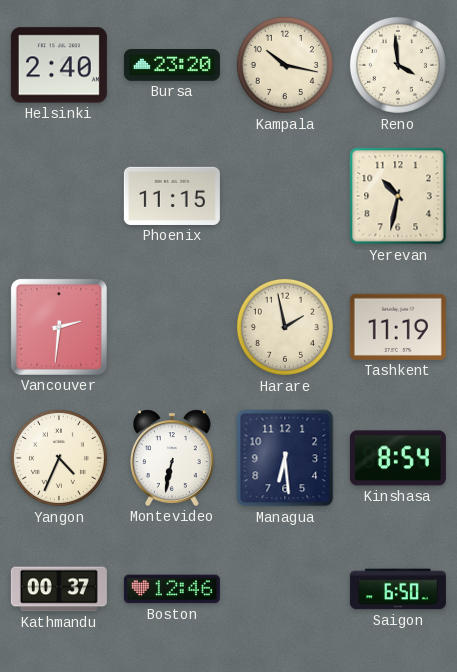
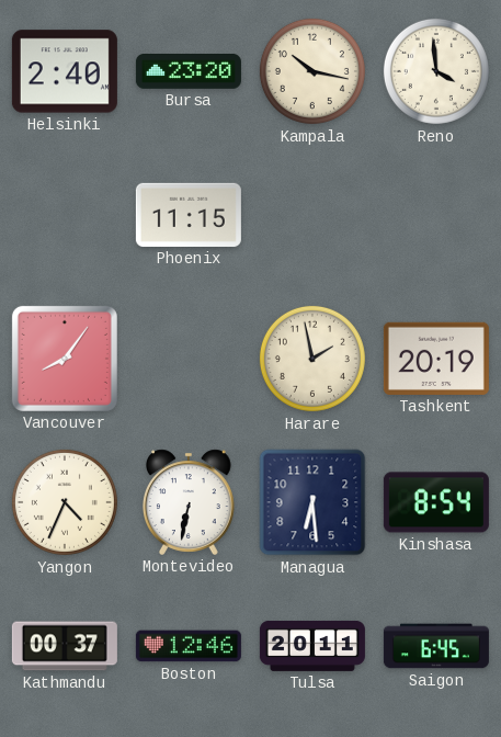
Yerevan: 10:32 -> none
Vancouver: 2:31 -> 8:06
Tashkent: 11:19 -> 20:19
Tulsa: none -> 20:11
Saigon: 6:50 -> 6:45
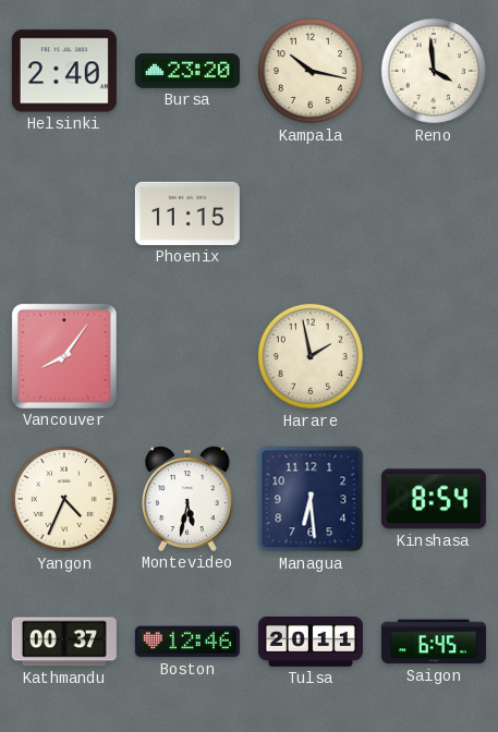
Tashkent: 20:19 -> none
Montevideo: 6:32 -> 5:32
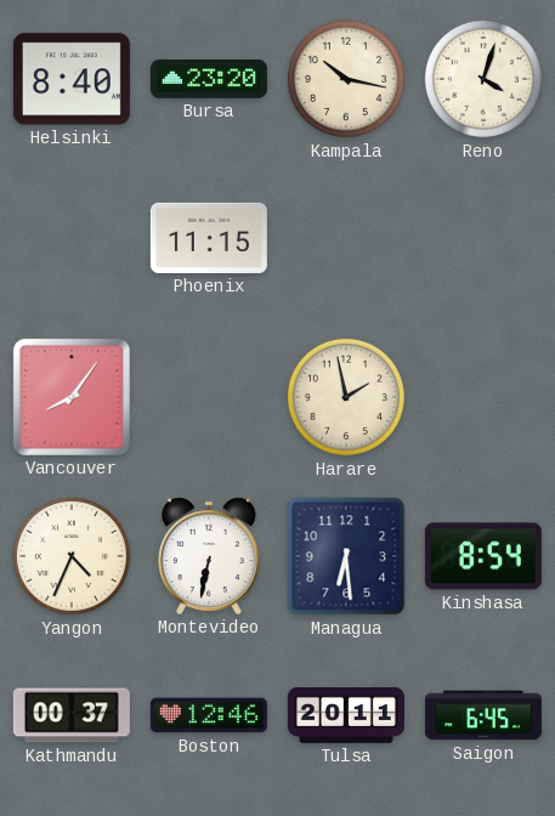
Helsinki: 2:40 -> 8:40
Reno: 3:59 -> 4:03
Montevideo: 5:32 -> 6:32
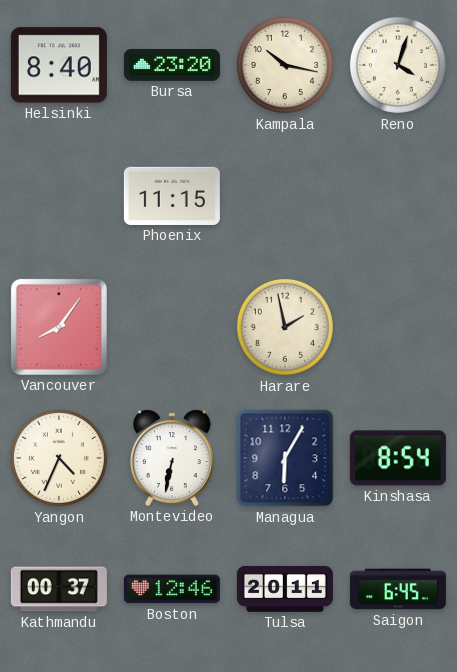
Managua: 6:29 -> 6:05
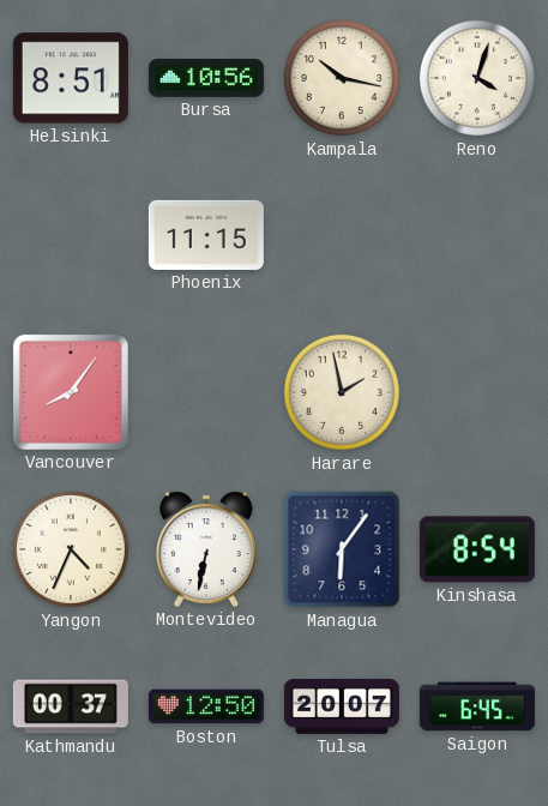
Helsinki: 8:40 -> 8:51
Bursa: 23:20 -> 10:56
Managua: 6:05 -> 6:06
Boston: 12:46 -> 12:50
Tulsa: 20:11 -> 20:07
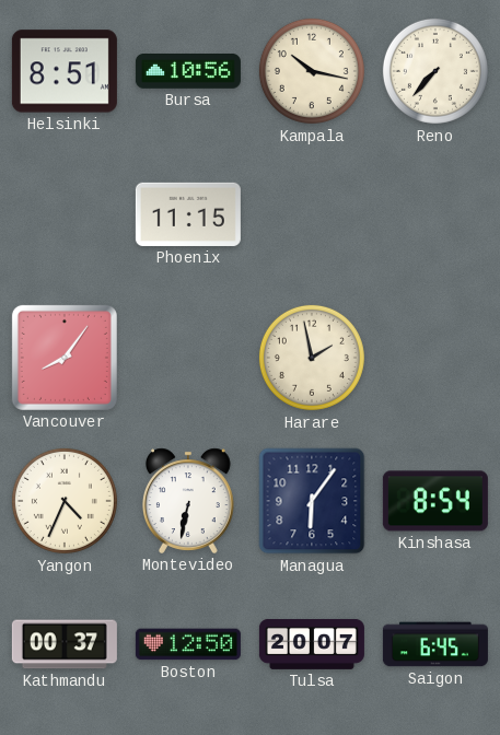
Reno: 4:03 -> 7:37
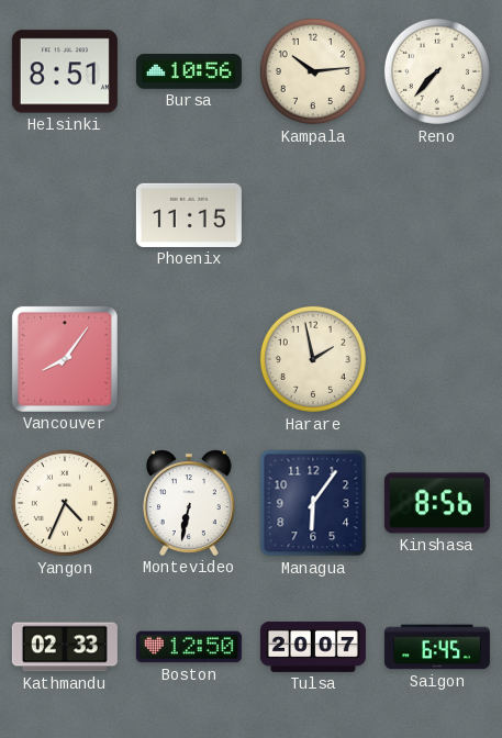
Kampala: 10:17 -> 10:14
Kinshasa: 8:54 -> 8:56
Kathmandu: 00:37 -> 02:33
